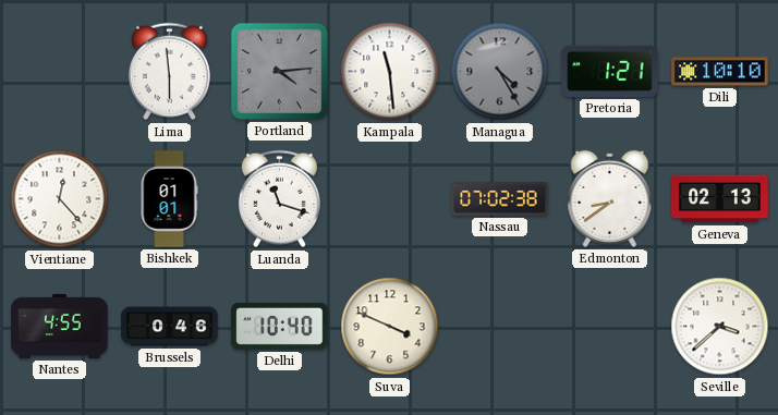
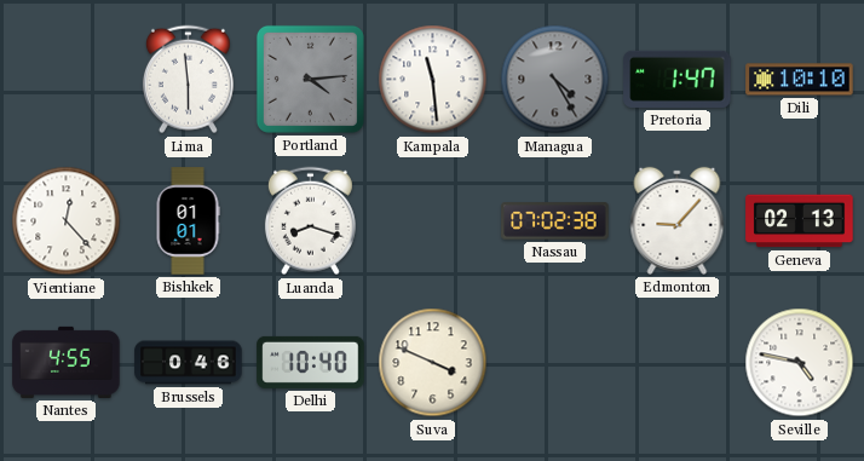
Pretoria: 1:21 -> 1:47
Luanda: 11:18 -> 8:18
Edmonton: 8:39 -> 9:07
Seville: 3:38 -> 4:47
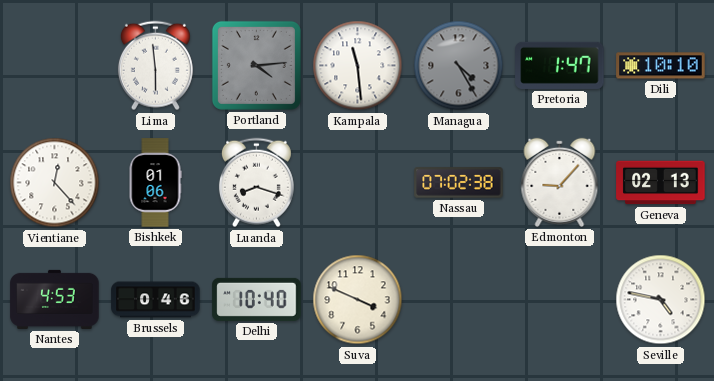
Bishkek: 01:01 -> 01:06
Nantes: 4:55 -> 4:53
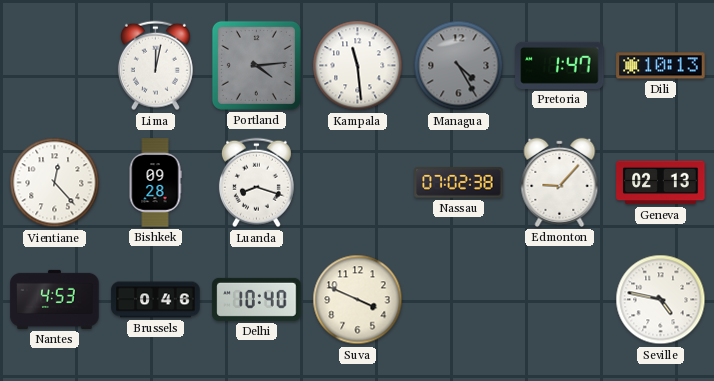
Lima: 5:59 -> 12:02
Dili: 10:10 -> 10:13
Bishkek: 01:06 -> 09:28
